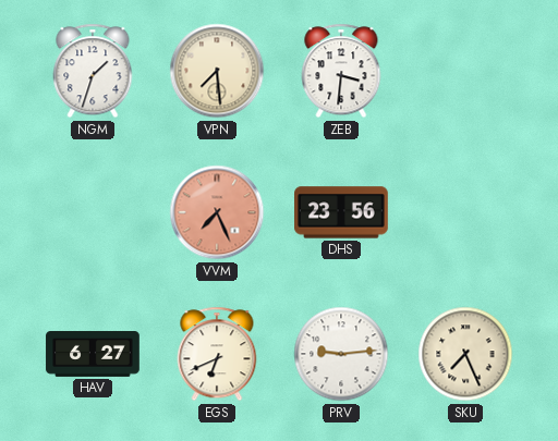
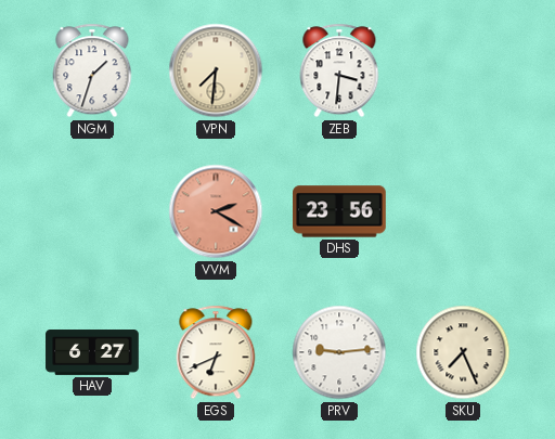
VPN: 7:29 -> 7:31
VVM: 7:26 -> 2:20
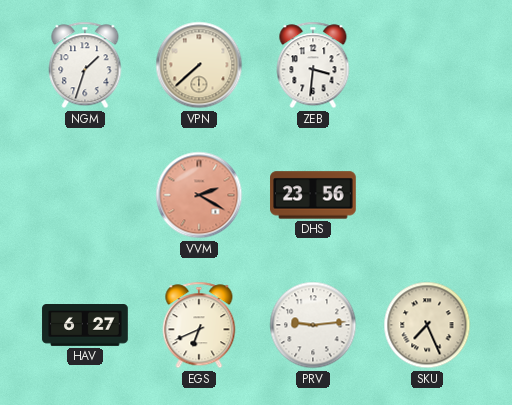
VPN: 7:31 -> 7:38
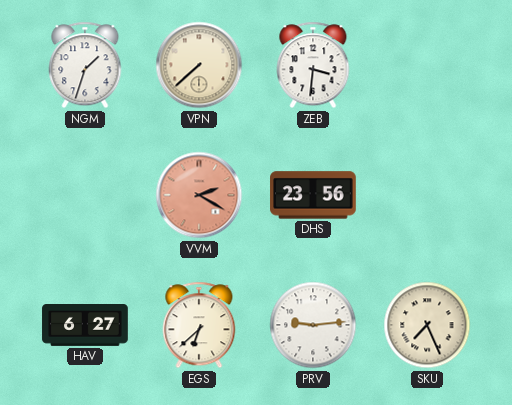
EGS: 6:41 -> 6:38
